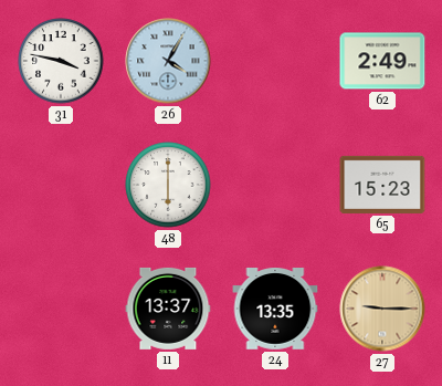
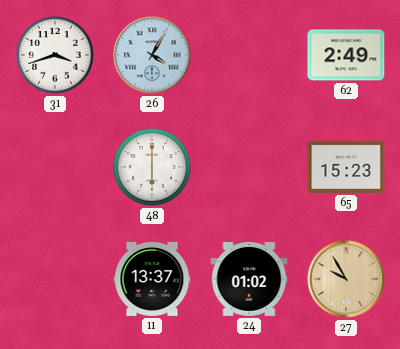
31: 3:47 -> 3:42
24: 13:35 -> 01:02
27: 9:15 -> 9:55
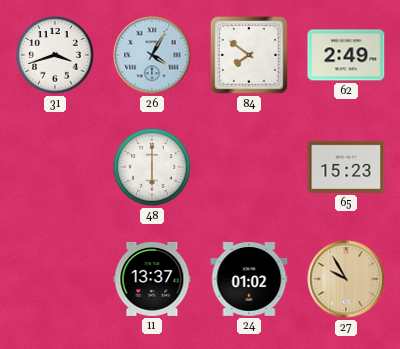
84: none -> 7:51
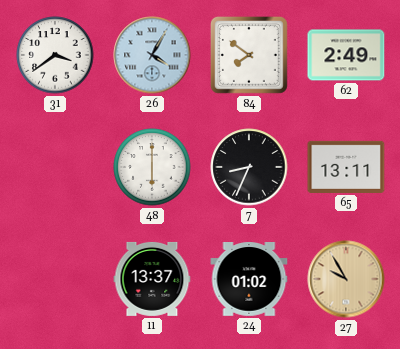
31: 3:42 -> 3:39
7: none -> 8:34
65: 15:23 -> 13:11
